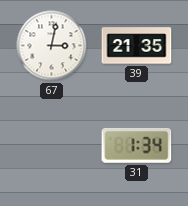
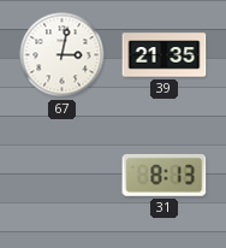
31: 1:34 -> 8:13
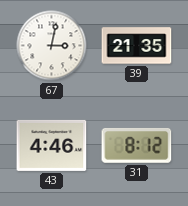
43: none -> 4:46
31: 8:13 -> 8:12
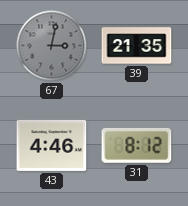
67 dial: white -> grey
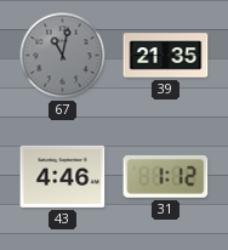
67: 3:02 -> 11:02
31: 8:12 -> 1:12
